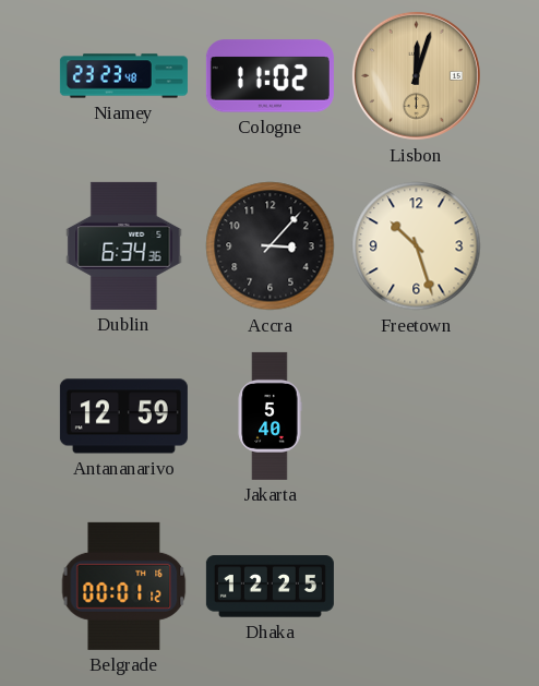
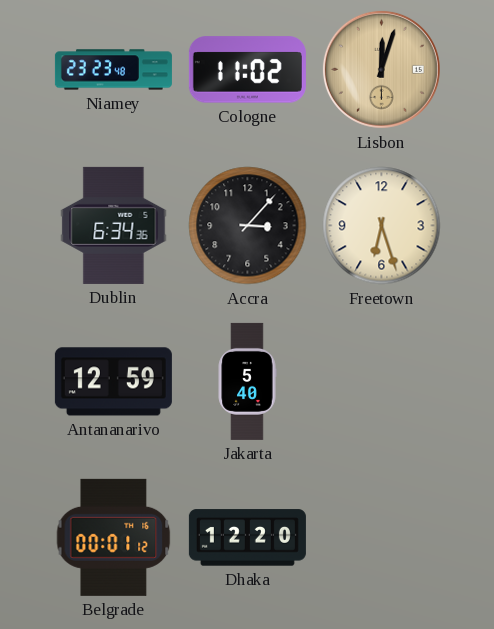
Freetown: 10:27 -> 6:27
Dhaka: 12:25 -> 12:20
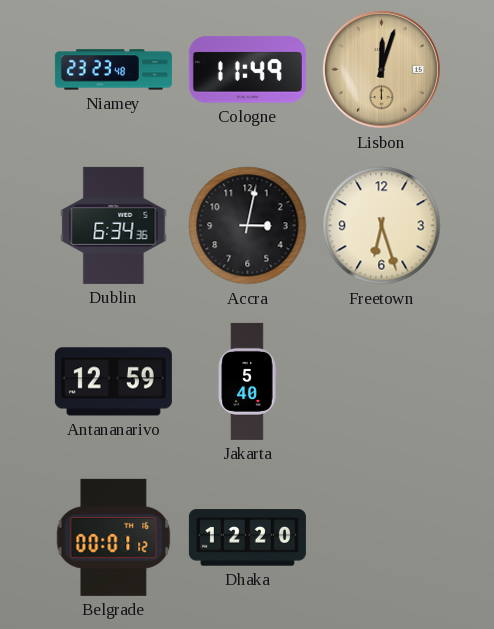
Cologne: 11:02 -> 11:49
Accra: 3:07 -> 3:02
